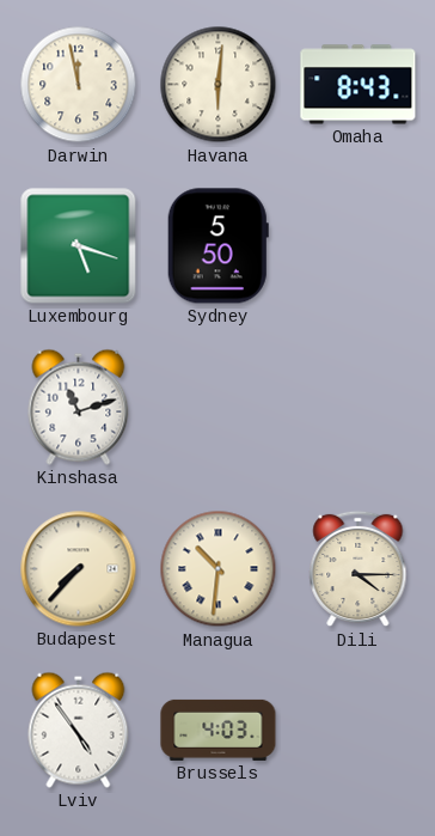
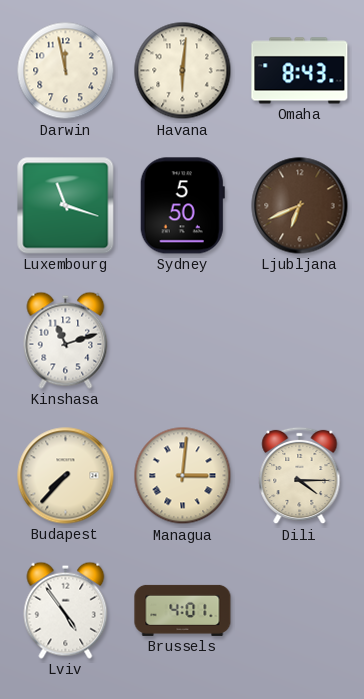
Luxembourg: 5:18 -> 11:18
Ljubljana: none -> 6:41
Managua: 10:31 -> 3:01
Brussels: 4:03 -> 4:01
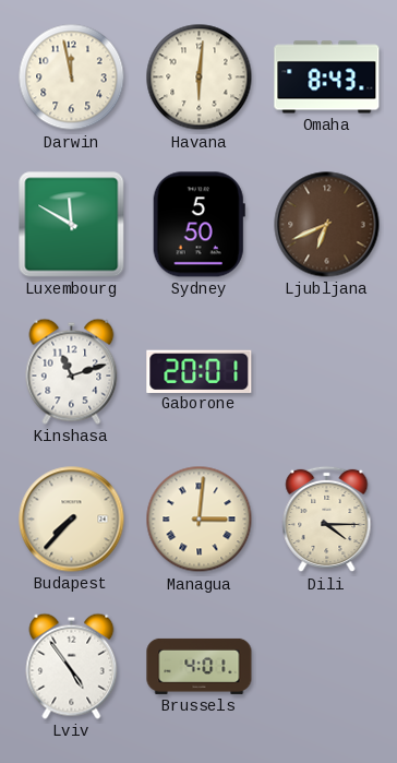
Luxembourg: 11:18 -> 11:50
Gaborone: none -> 20:01
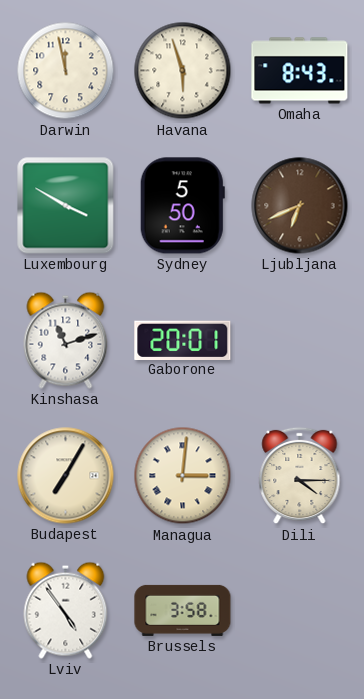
Havana: 6:01 -> 5:57
Luxembourg: 11:50 -> 3:50
Budapest: 7:37 -> 7:05
Brussels: 4:01 -> 3:58
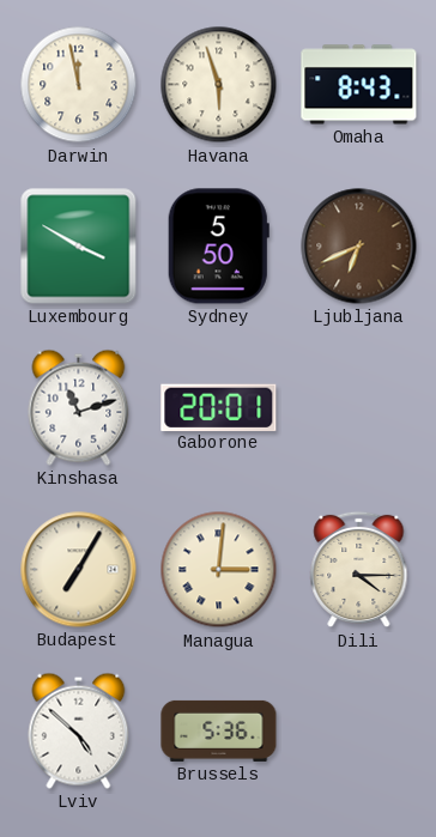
Lviv: 4:54 -> 4:52
Brussels: 3:58 -> 5:36
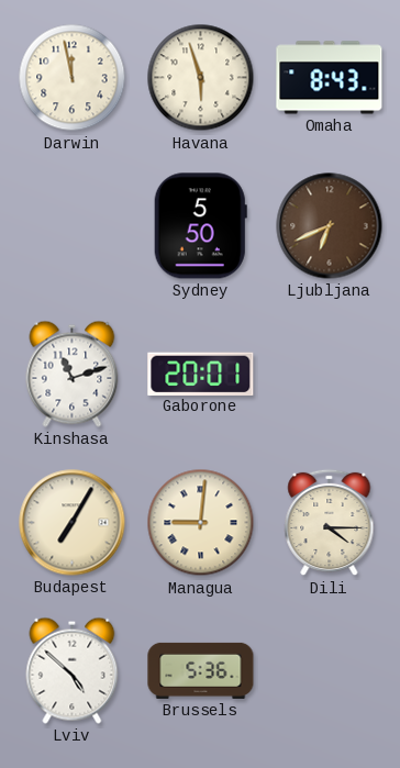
Luxembourg: 3:50 -> none
Managua: 3:01 -> 9:01
